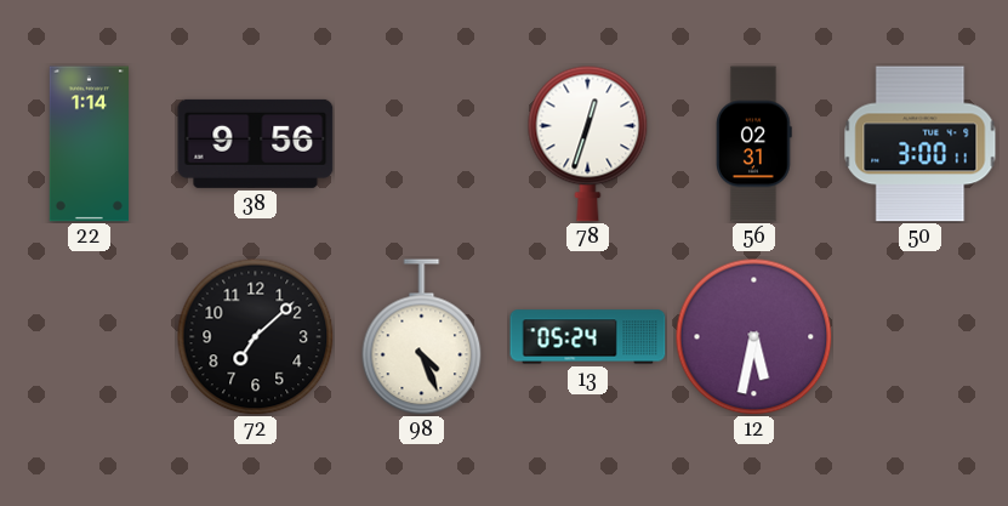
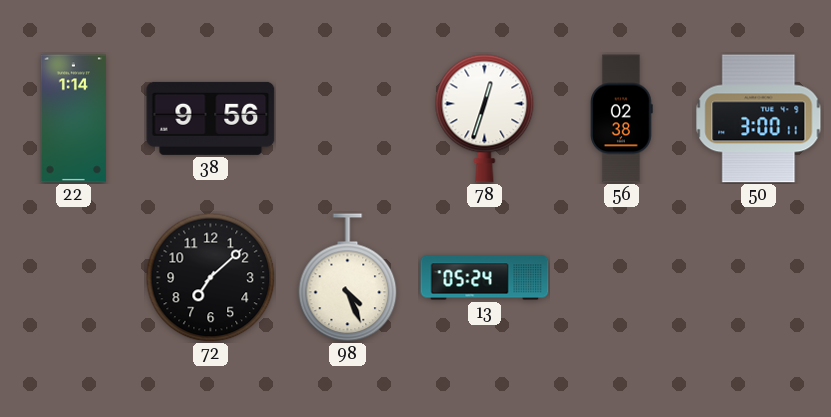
56: 02:31 -> 02:38
12: 5:32 -> none
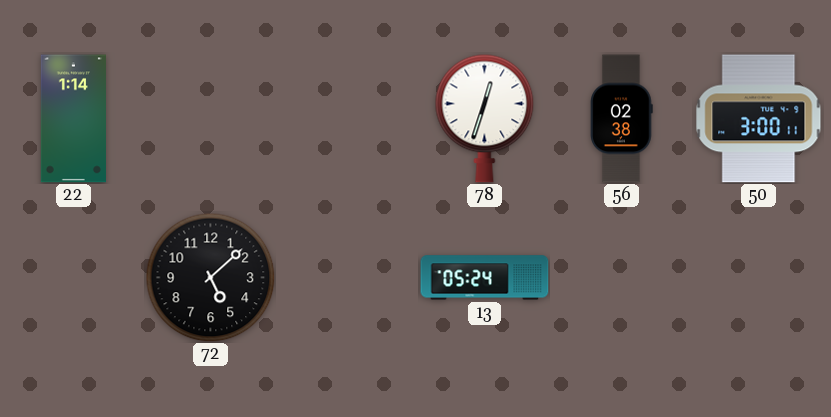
38: 9:56 -> none
72: 7:08 -> 5:08
98: 4:26 -> none
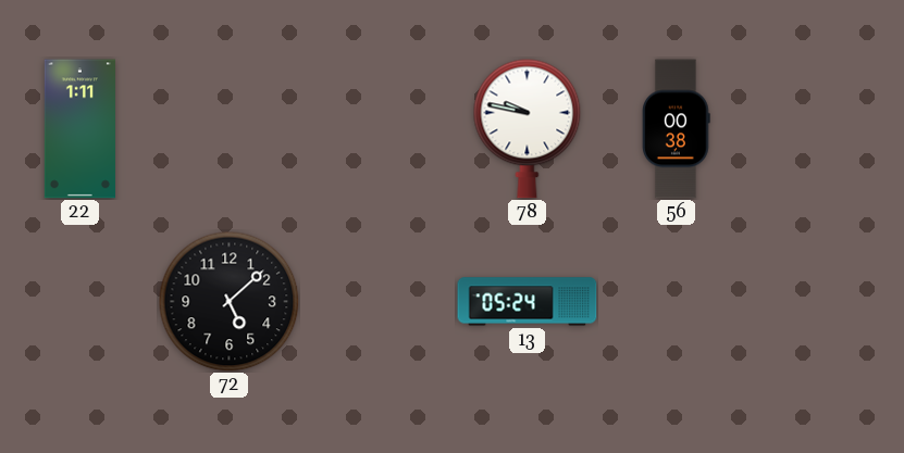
22: 1:14 -> 1:11
78: 12:33 -> 9:47
56: 02:38 -> 00:38
50: 3:00 -> none
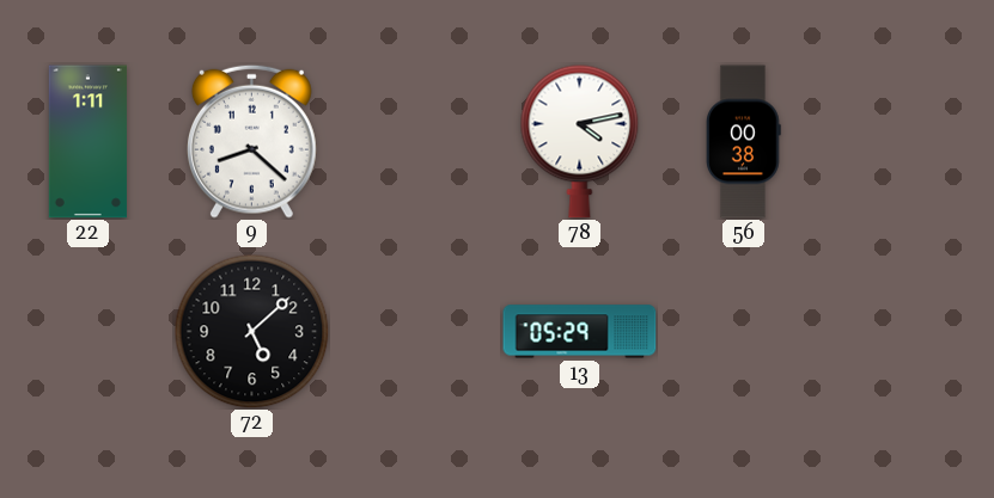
9: none -> 8:22
78: 9:47 -> 4:13
13: 05:24 -> 05:29
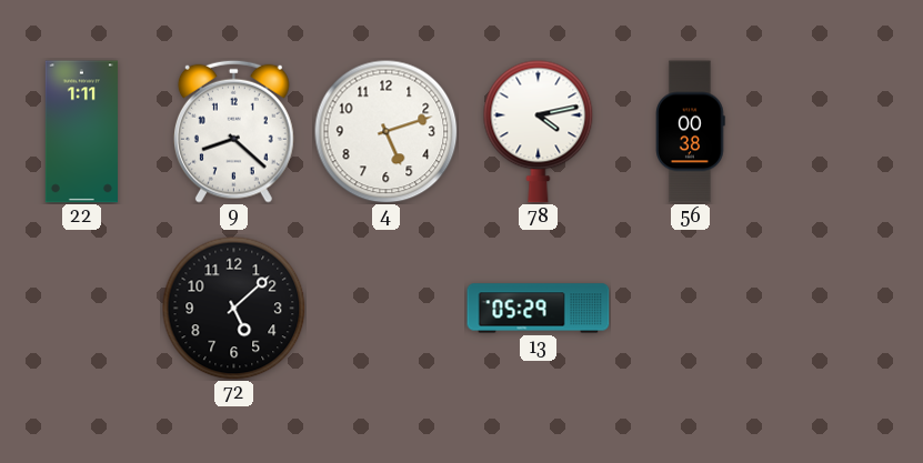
4: none -> 5:12
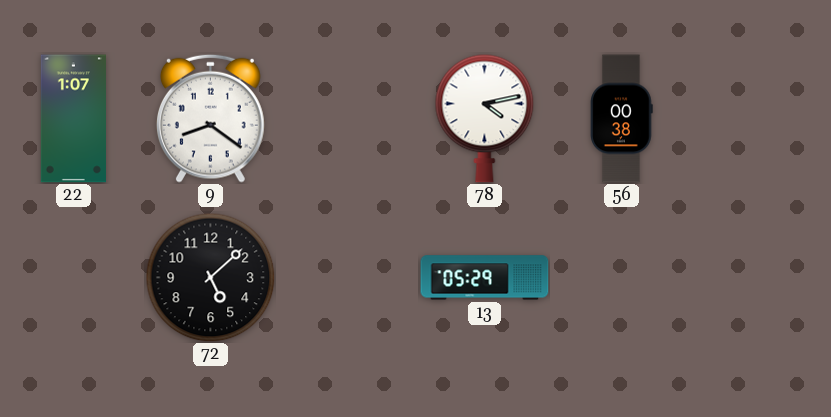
22: 1:11 -> 1:07
9: 8:22 -> 8:21
4: 5:12 -> none
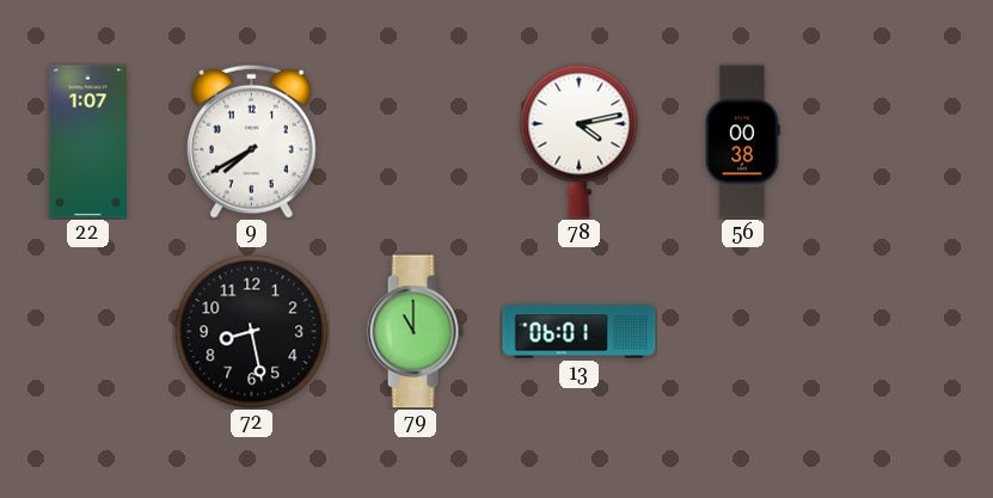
9: 8:21 -> 7:40
72: 5:08 -> 8:28
79: none -> 11:00
13: 05:29 -> 06:01
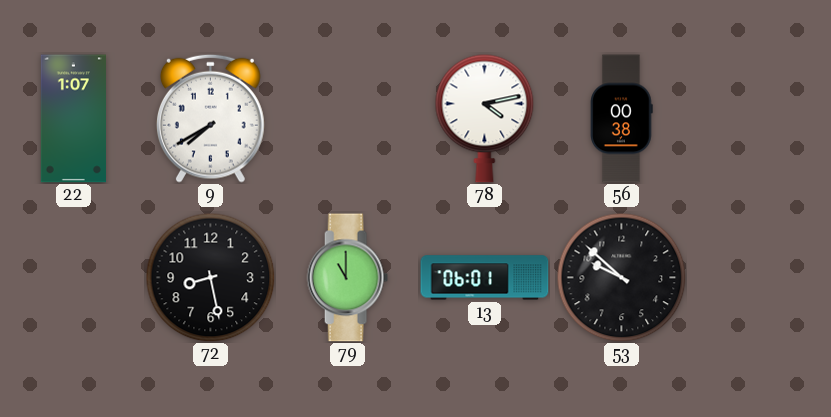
53: none -> 9:52
